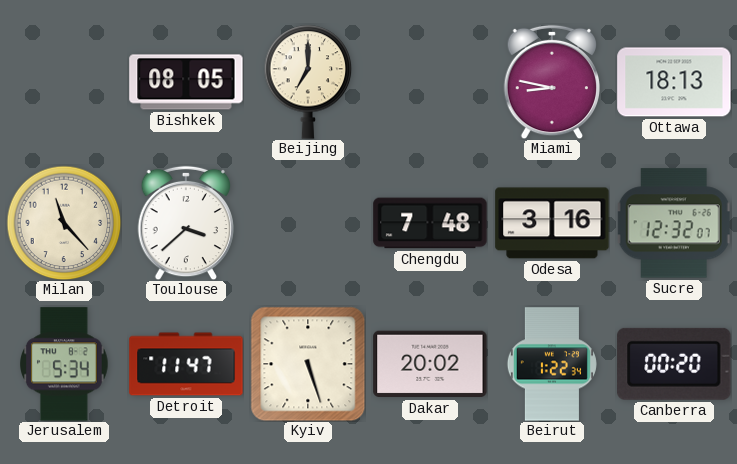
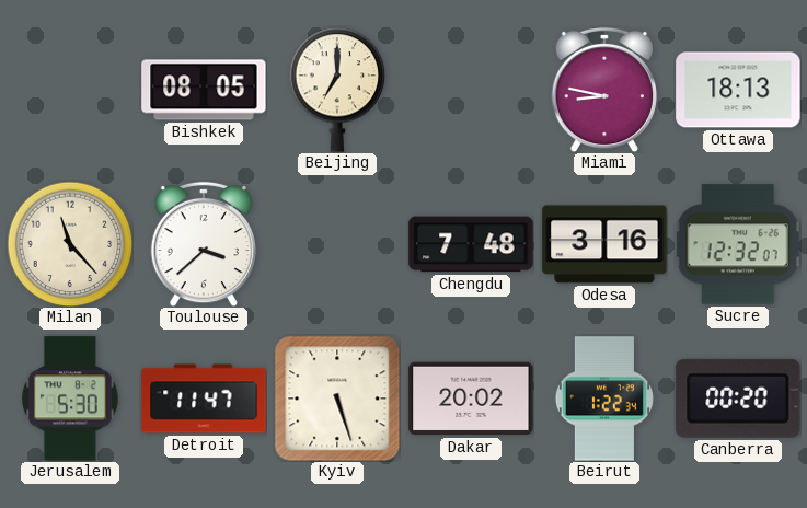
Jerusalem: 5:34 -> 5:30
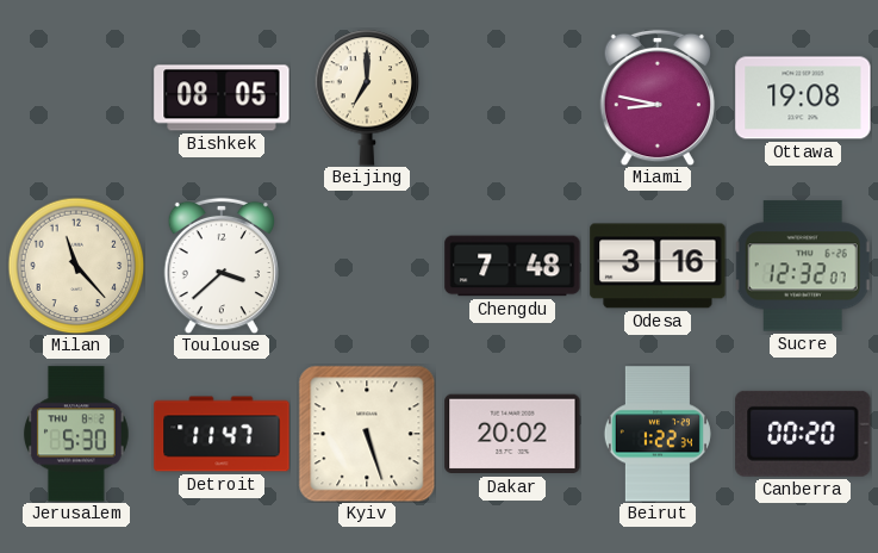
Ottawa: 18:13 -> 19:08
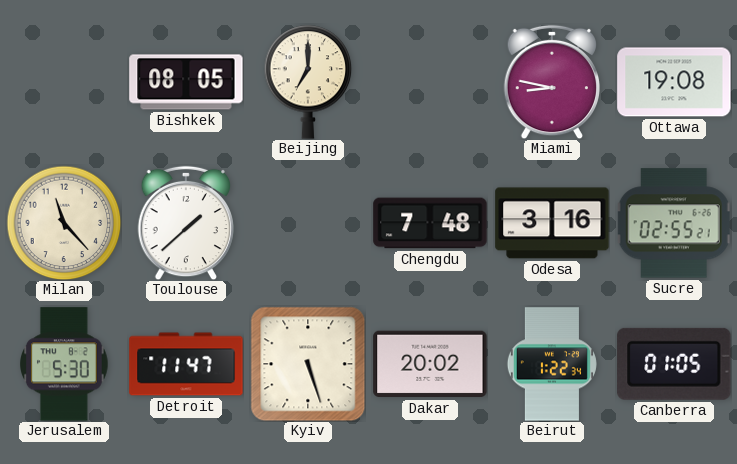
Toulouse: 3:38 -> 1:38
Sucre: 12:32 -> 02:55
Canberra: 00:20 -> 01:05
